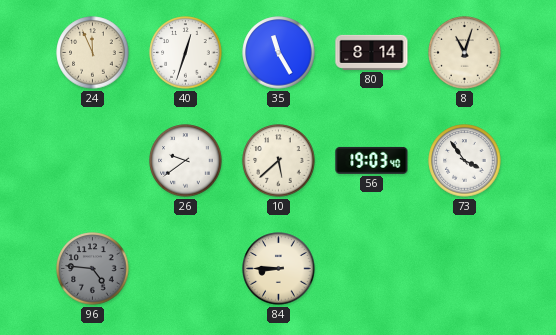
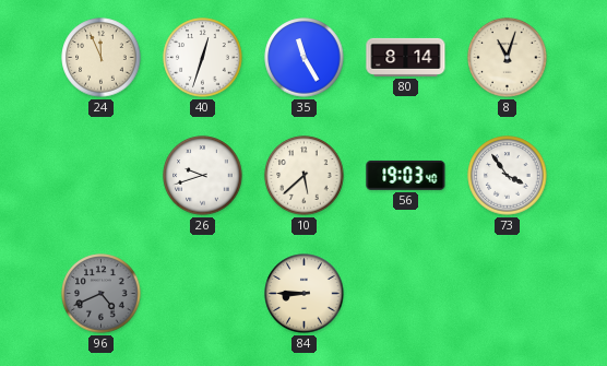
26: 9:39 -> 9:42
96: 4:46 -> 4:41
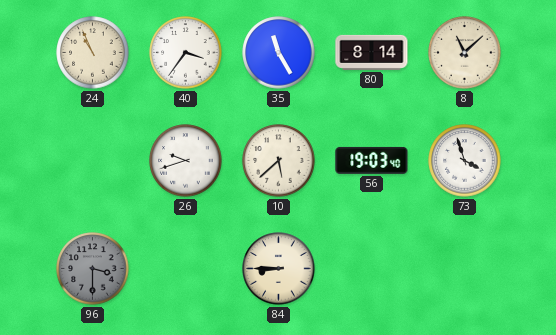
24: 11:56 -> 10:56
40: 12:33 -> 3:36
8: 11:03 -> 11:08
73: 3:54 -> 3:57
96: 4:41 -> 3:30
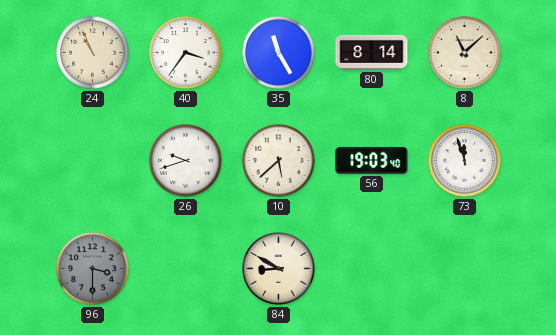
73: 3:57 -> 11:57
84: 8:45 -> 8:50
